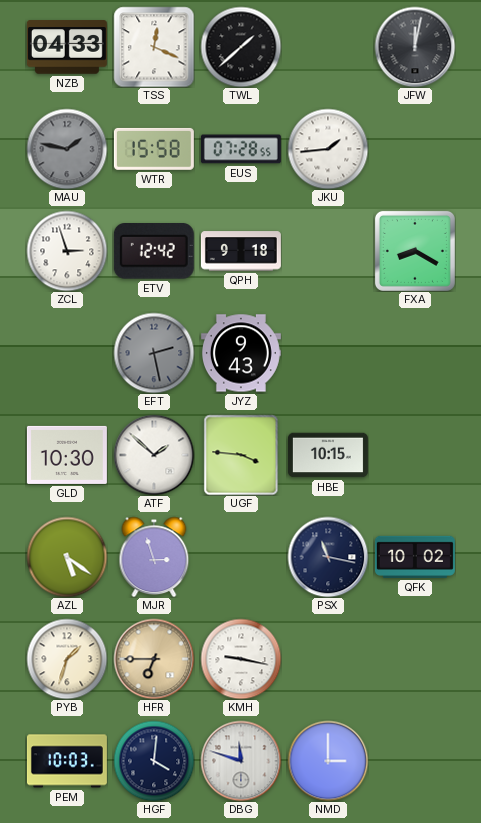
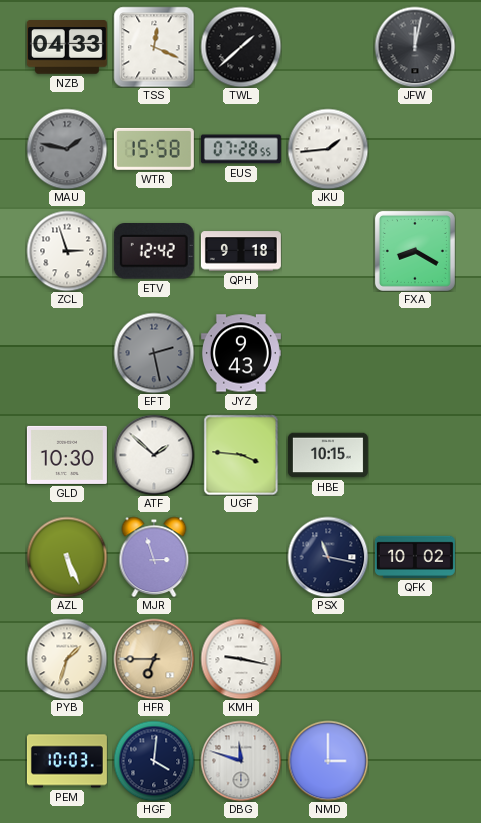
AZL: 5:21 -> 5:26
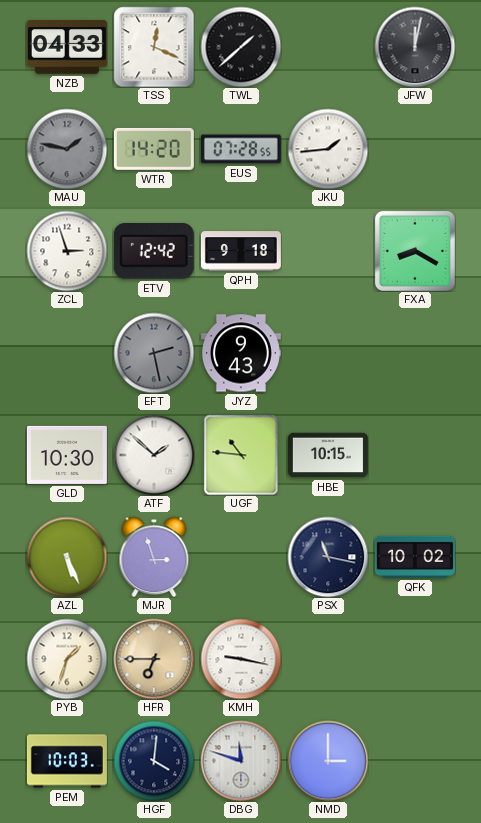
WTR: 15:58 -> 14:20
UGF: 3:46 -> 10:46
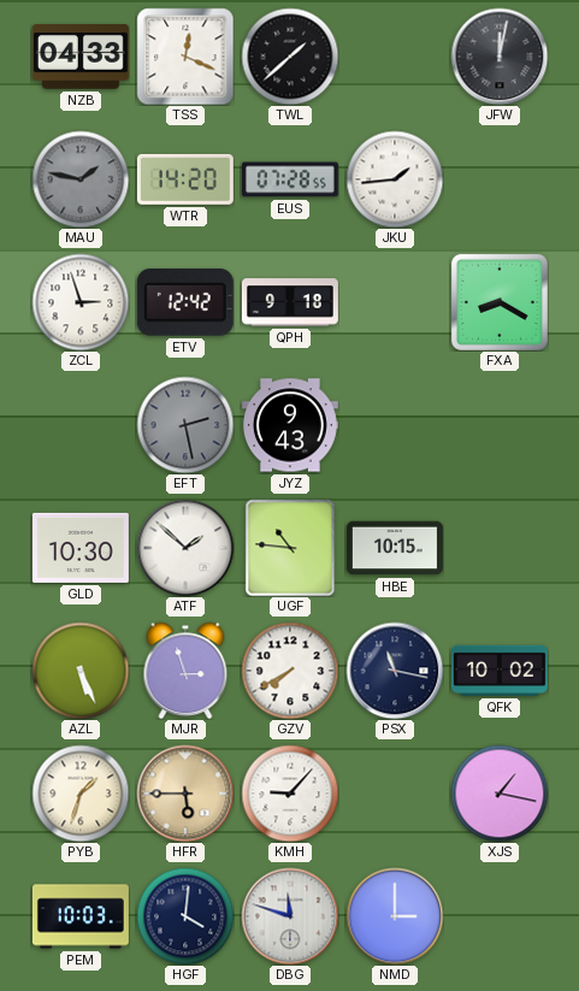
GZV: none -> 7:40
HFR: 6:45 -> 5:45
KMH: 9:17 -> 9:07
XJS: none -> 1:17
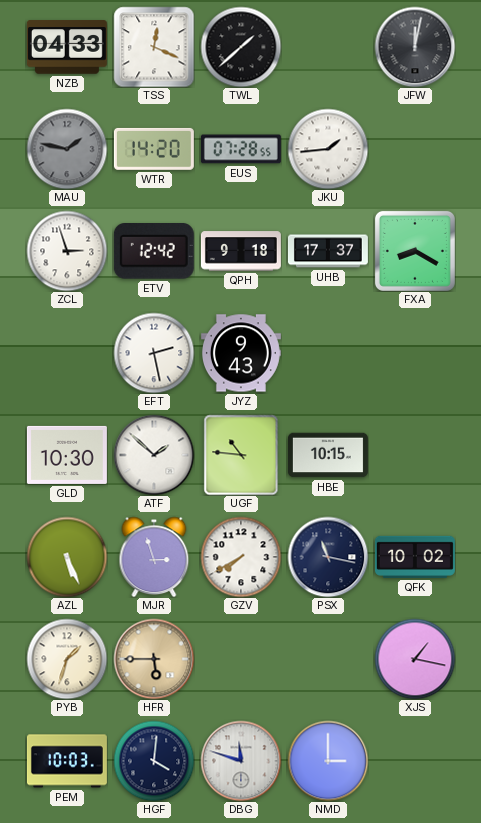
UHB: none -> 17:37
EFT dial: grey -> white
KMH: 9:07 -> none
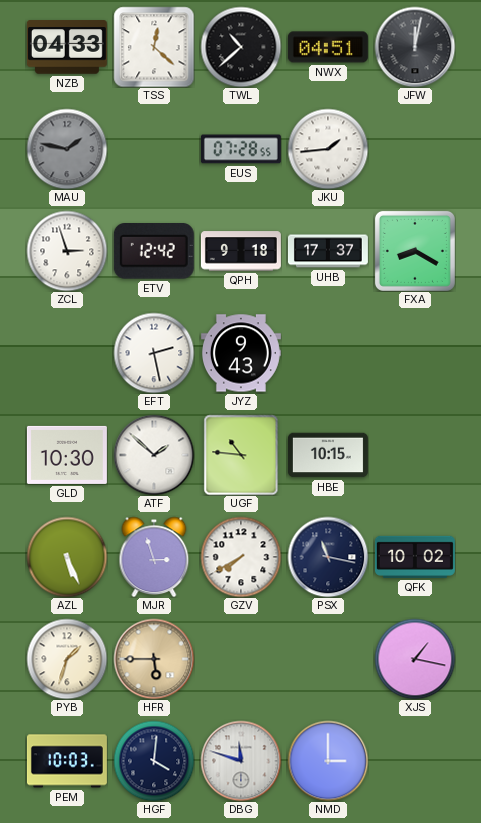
TSS: 12:19 -> 12:22
TWL: 1:38 -> 10:38
NWX: none -> 04:51
WTR: 14:20 -> none
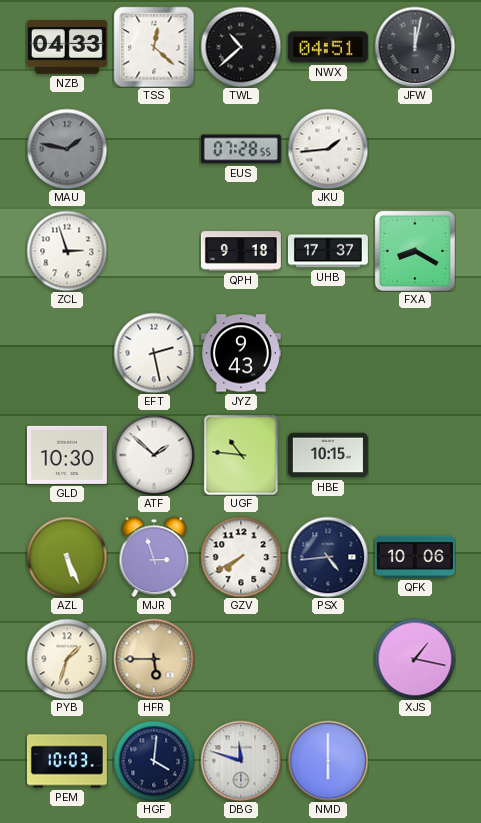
ETV: 12:42 -> none
PSX: 11:17 -> 4:44
QFK: 10:02 -> 10:06
NMD: 3:00 -> 6:00
